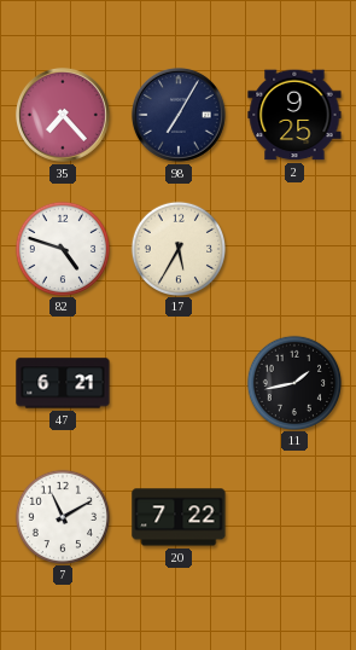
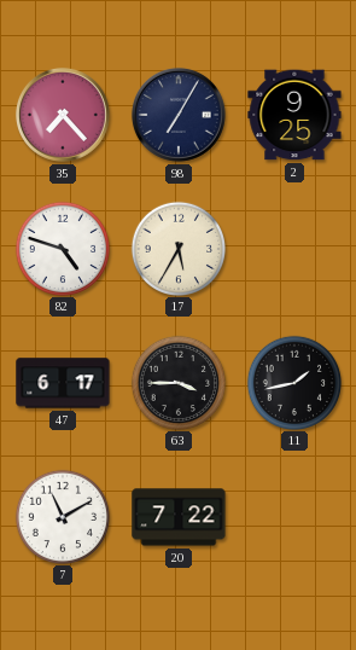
47: 6:21 -> 6:17
63: none -> 3:45
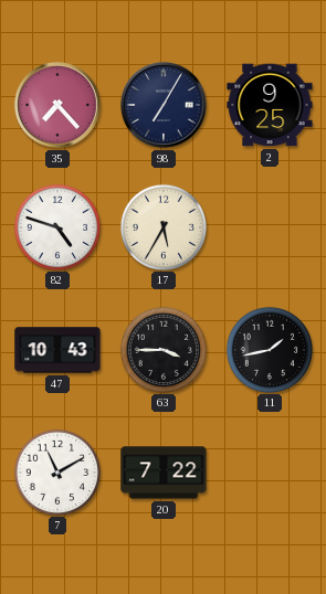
47: 6:17 -> 10:43
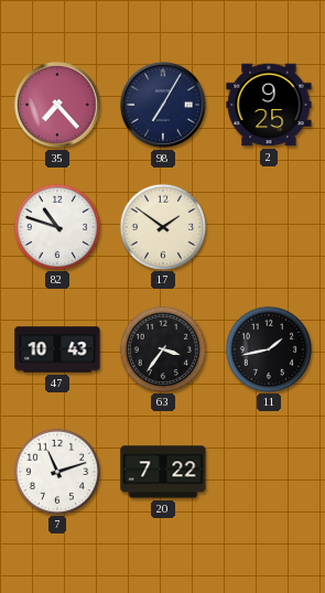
82: 4:48 -> 10:48
17: 5:35 -> 1:51
63: 3:45 -> 3:36
7: 11:10 -> 11:12
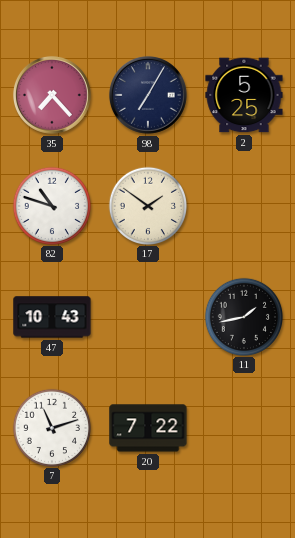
2: 9:25 -> 5:25
63: 3:36 -> none
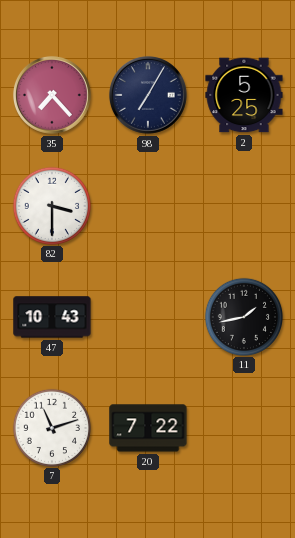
82: 10:48 -> 3:30
17: 1:51 -> none
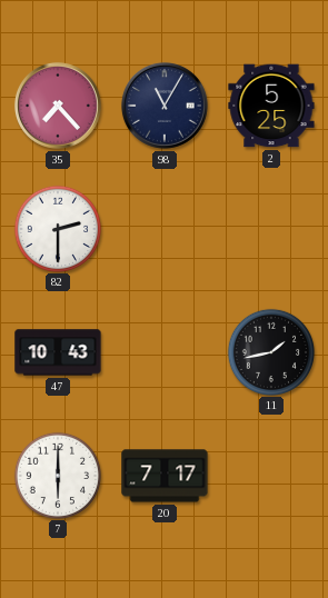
98: 7:05 -> 11:05
82: 3:30 -> 2:30
7: 11:12 -> 6:00
20: 7:22 -> 7:17
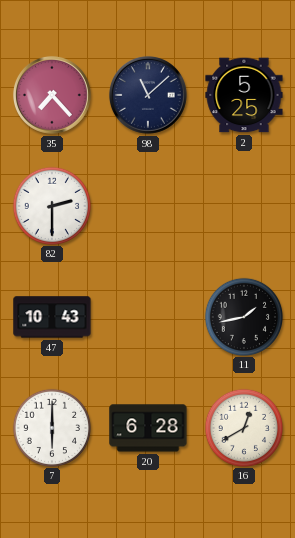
98: 11:05 -> 11:08
20: 7:17 -> 6:28
16: none -> 12:40
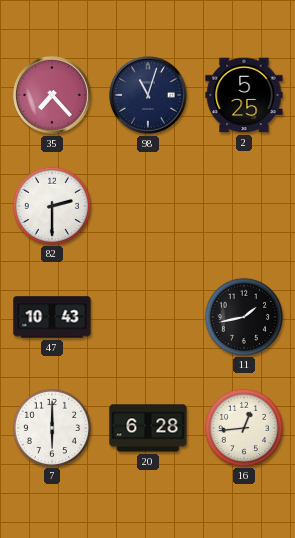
98: 11:08 -> 11:03
16: 12:40 -> 12:44
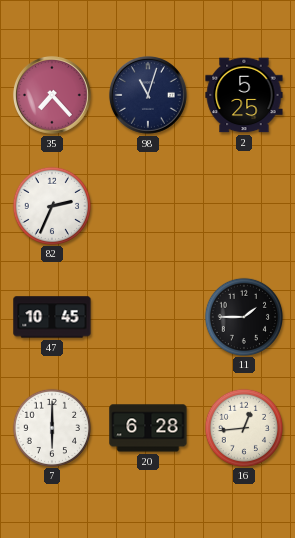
82: 2:30 -> 2:34
47: 10:43 -> 10:45
11: 1:43 -> 1:45
